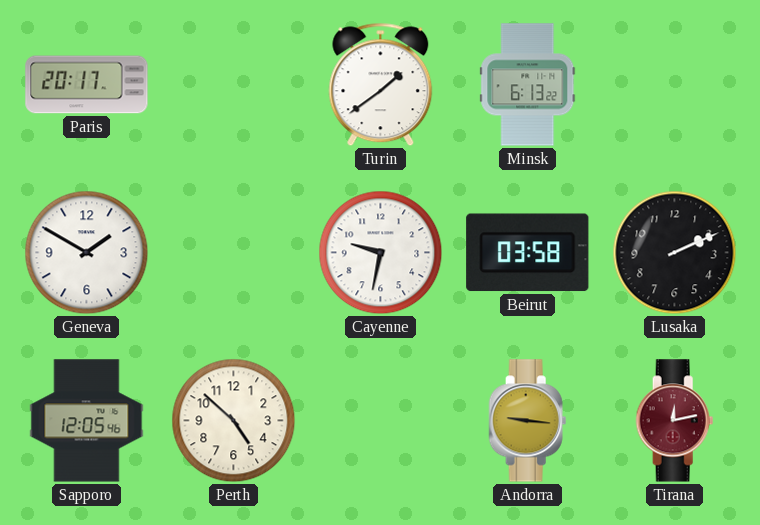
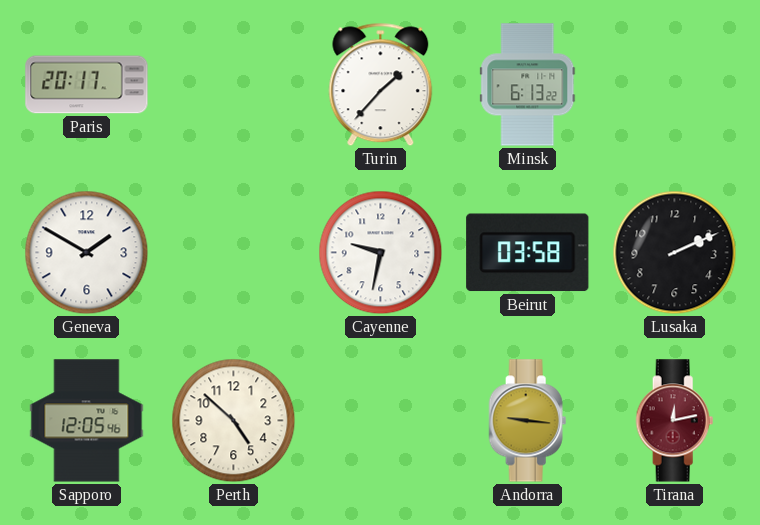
Turin: 1:39 -> 1:37
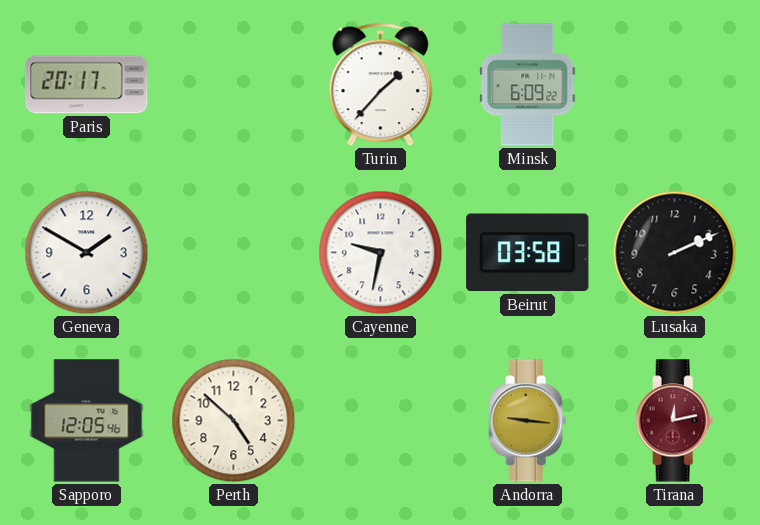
Minsk: 6:13 -> 6:09
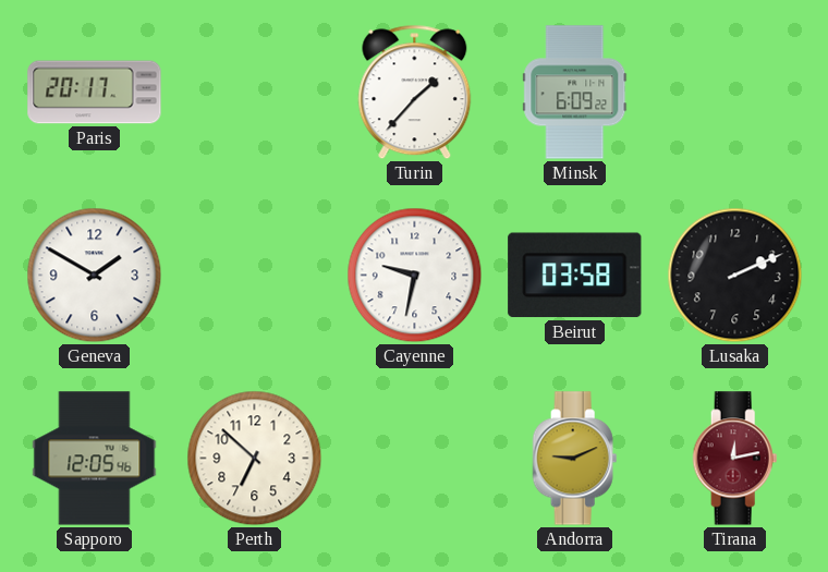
Perth: 4:52 -> 6:52
Andorra: 9:16 -> 9:11
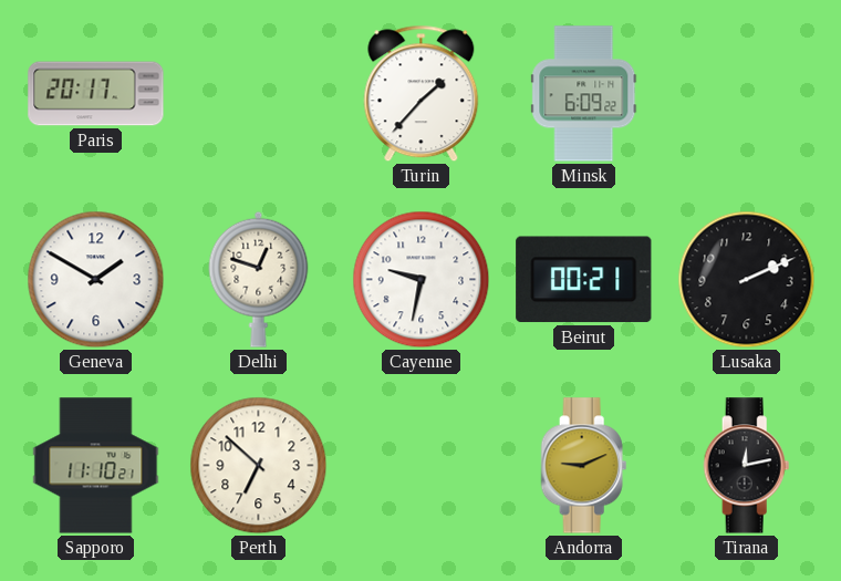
Delhi: none -> 12:48
Beirut: 03:58 -> 00:21
Sapporo: 12:05 -> 11:10
Tirana dial: burgundy -> black
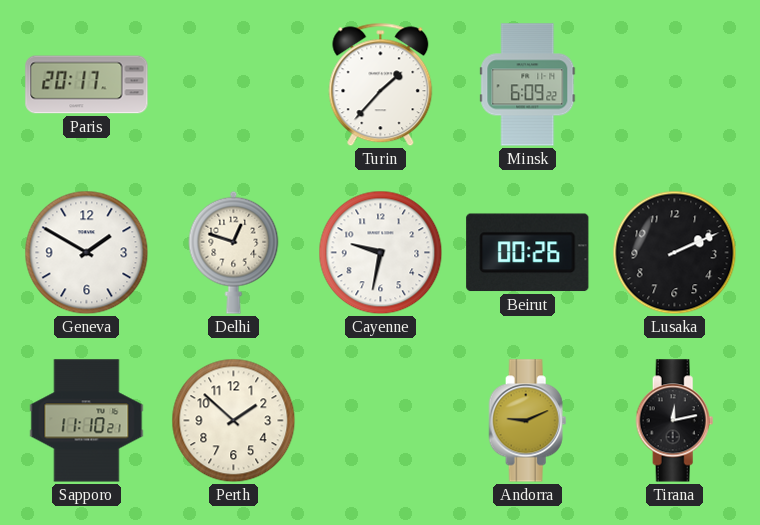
Beirut: 00:21 -> 00:26
Perth: 6:52 -> 1:52
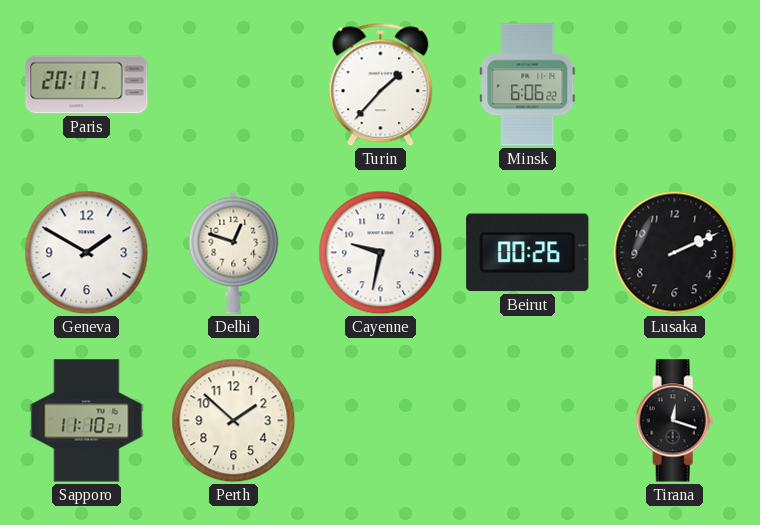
Minsk: 6:09 -> 6:06
Andorra: 9:11 -> none
Tirana: 12:13 -> 12:18
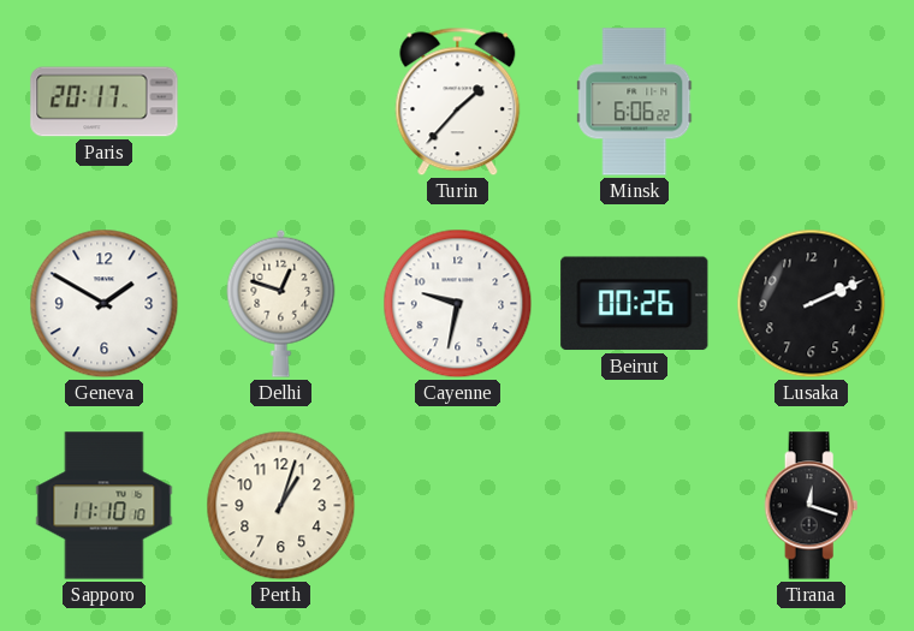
Sapporo: 11:10:21 -> 11:10:10
Perth: 1:52 -> 1:03
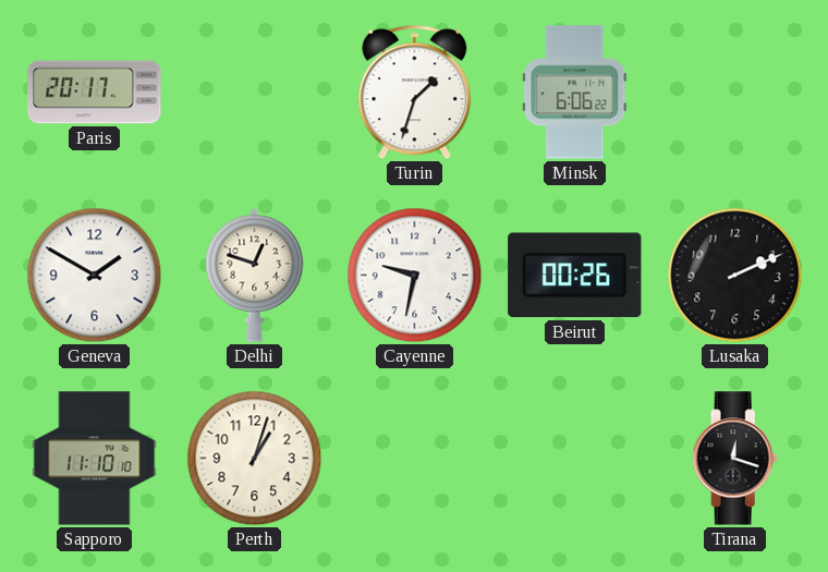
Turin: 1:37 -> 1:33
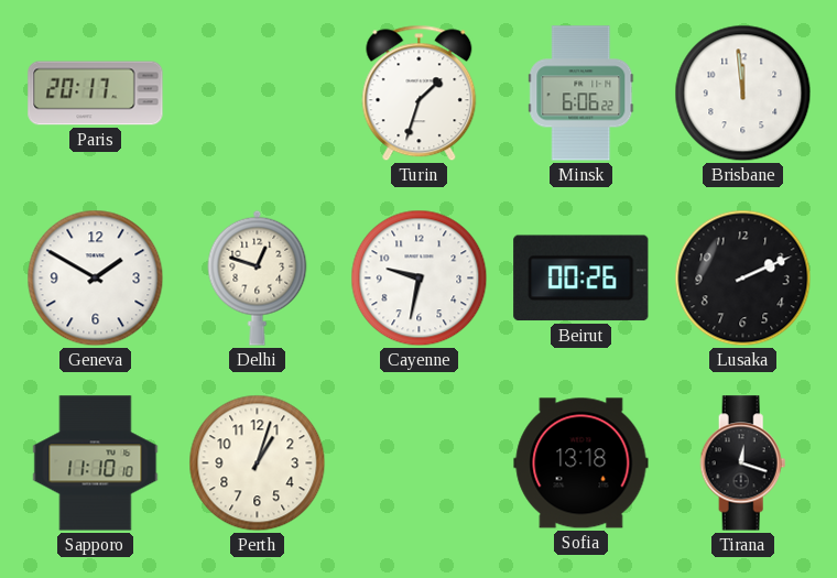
Brisbane: none -> 11:59
Sofia: none -> 13:18
